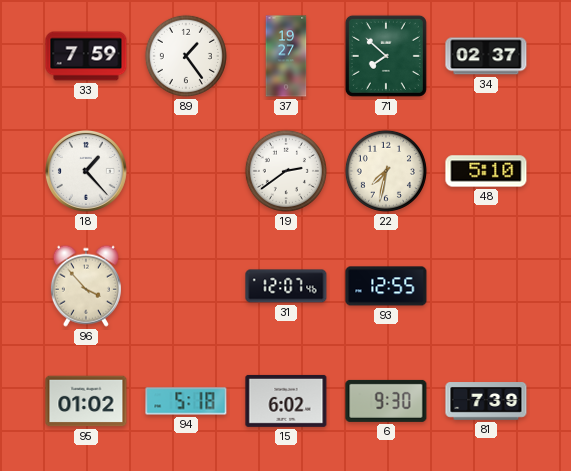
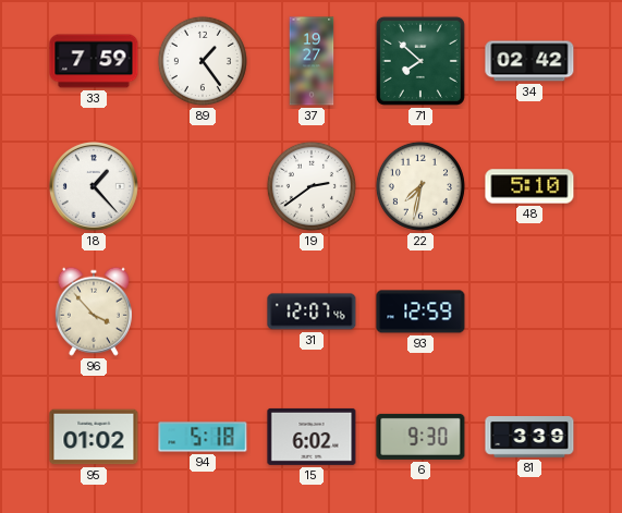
34: 02:37 -> 02:42
93: 12:55 -> 12:59
81: 7:39 -> 3:39
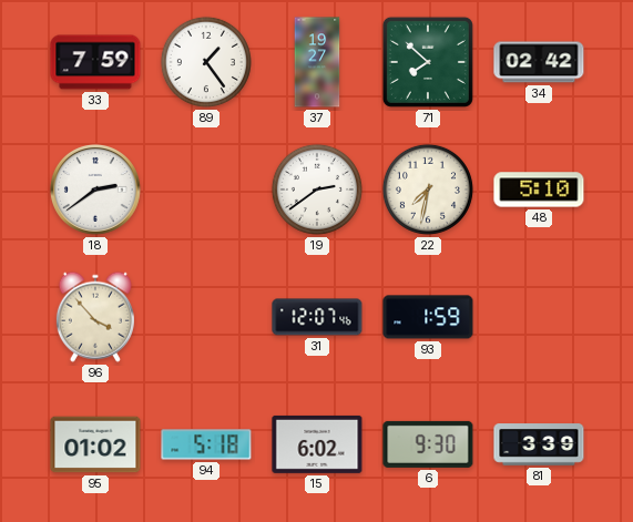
18: 1:23 -> 2:39
93: 12:59 -> 1:59
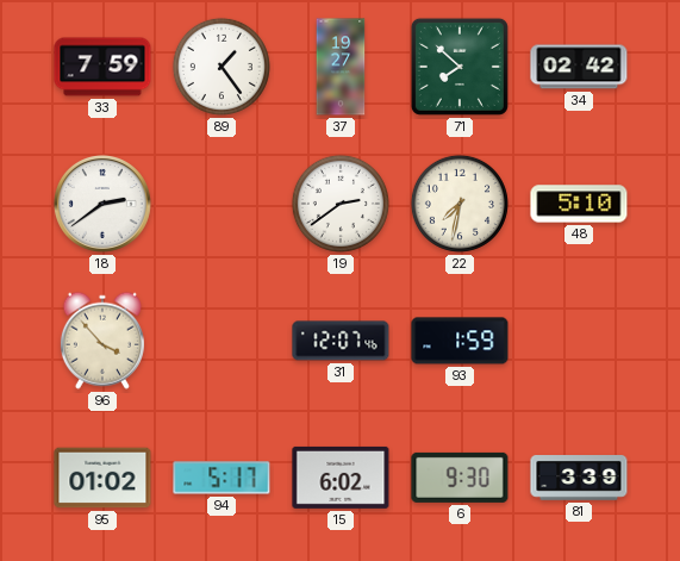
94: 5:18 -> 5:17
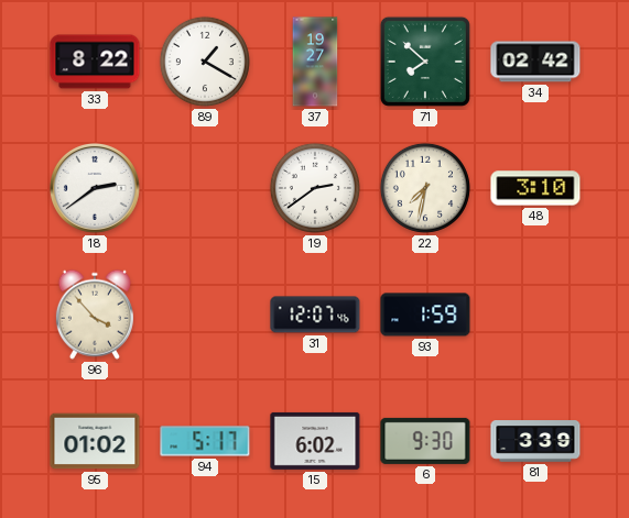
33: 7:59 -> 8:22
89: 1:24 -> 1:20
48: 5:10 -> 3:10
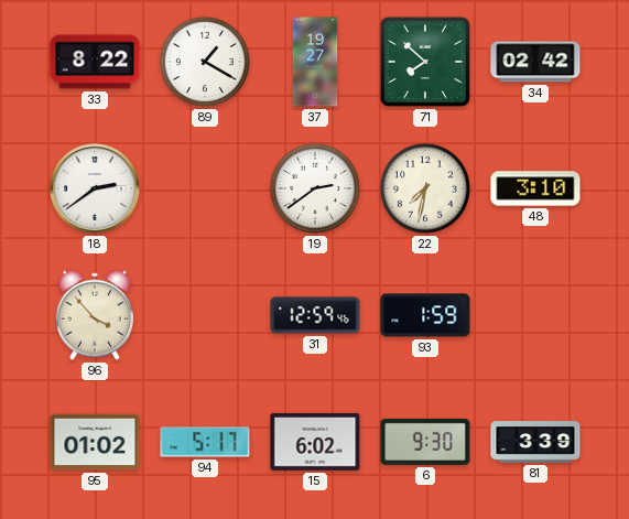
31: 12:07 -> 12:59
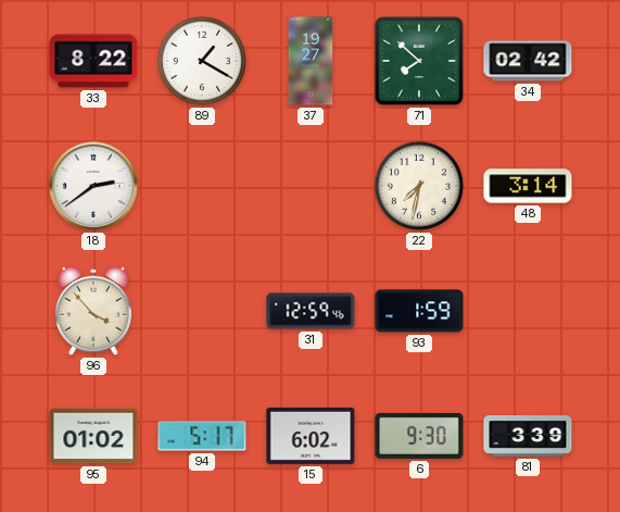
19: 2:39 -> none
48: 3:10 -> 3:14
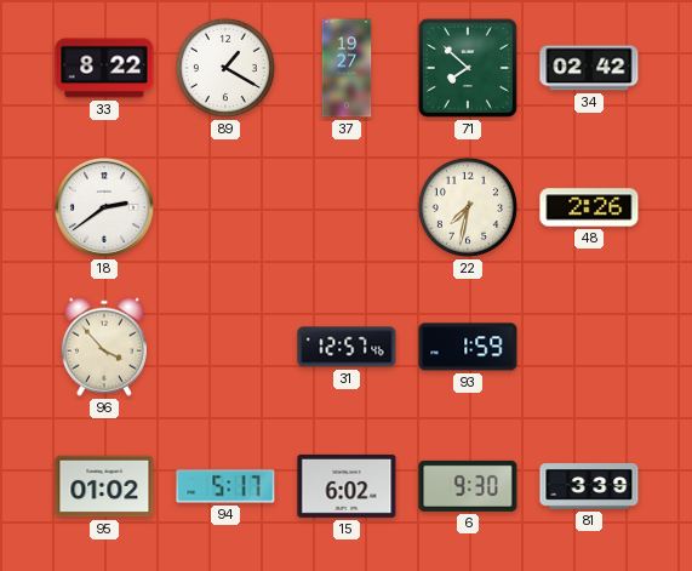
48: 3:14 -> 2:26
31: 12:59 -> 12:57
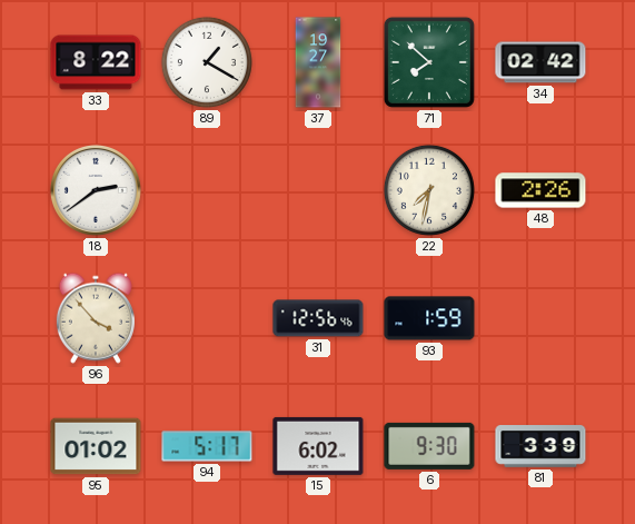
31: 12:57 -> 12:56
